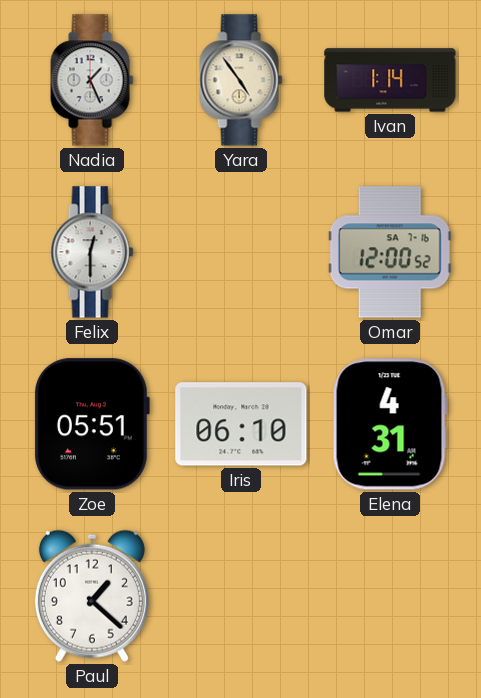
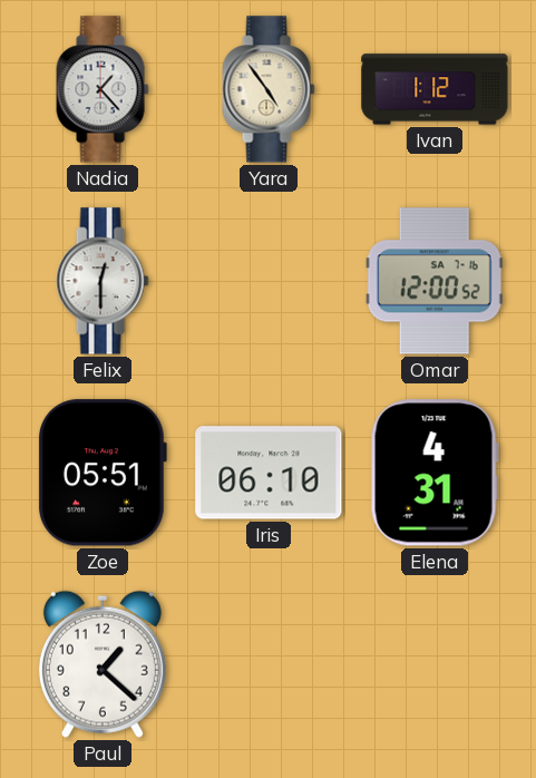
Nadia: 1:26 -> 1:23
Ivan: 1:14 -> 1:12
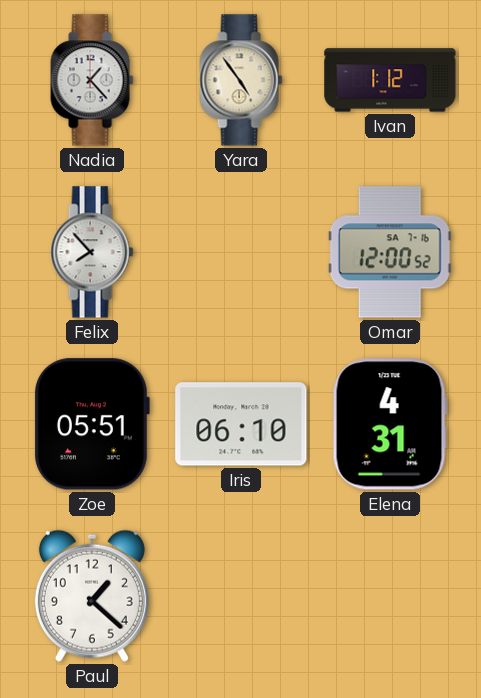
Felix: 12:30 -> 7:53
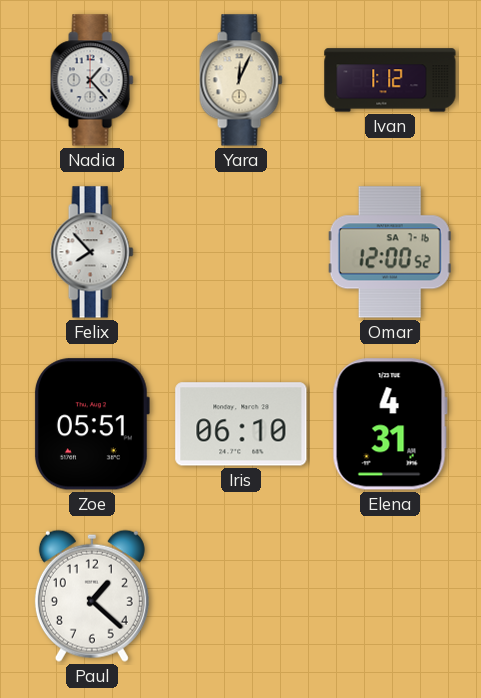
Yara: 4:54 -> 12:04
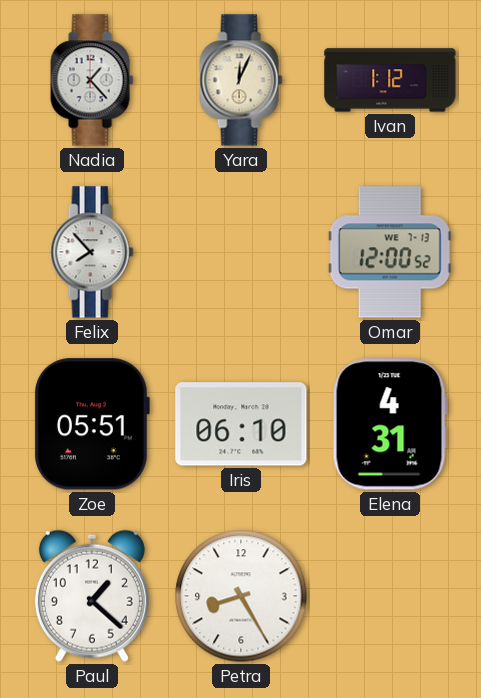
Omar date: SA 7-16 -> WE 7-13
Petra: none -> 8:25
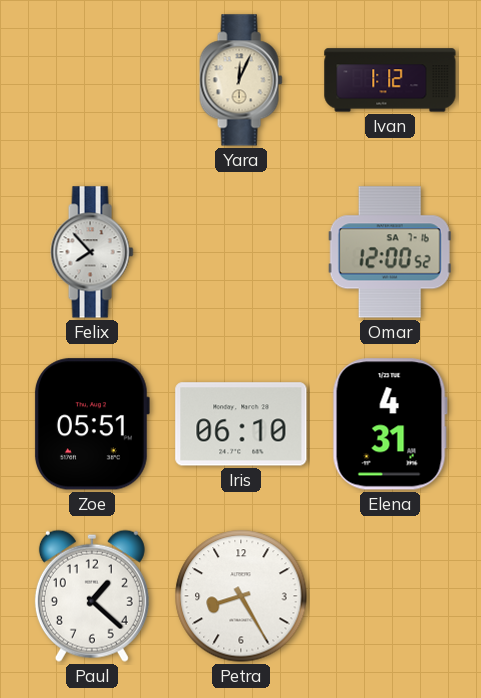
Nadia: 1:23 -> none
Omar date: WE 7-13 -> SA 7-16
